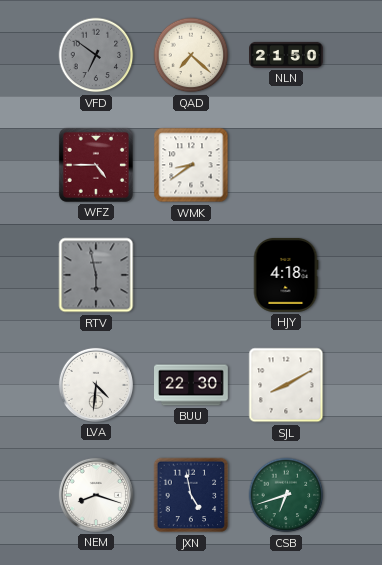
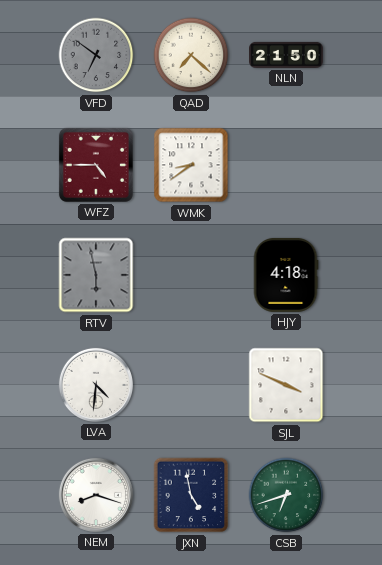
BUU: 22:30 -> none
SJL: 8:10 -> 3:49
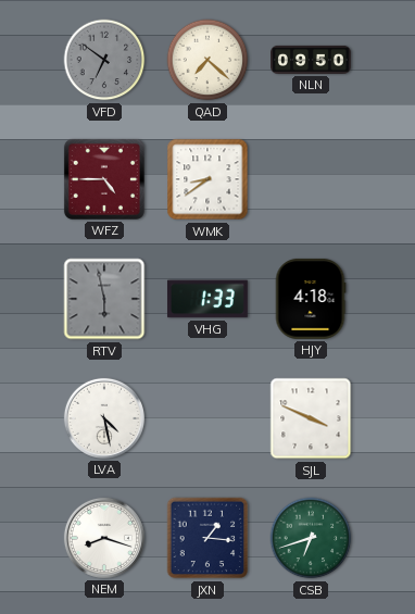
NLN: 21:50 -> 09:50
VHG: none -> 1:33
LVA: 4:31 -> 4:28
JXN: 4:58 -> 1:16
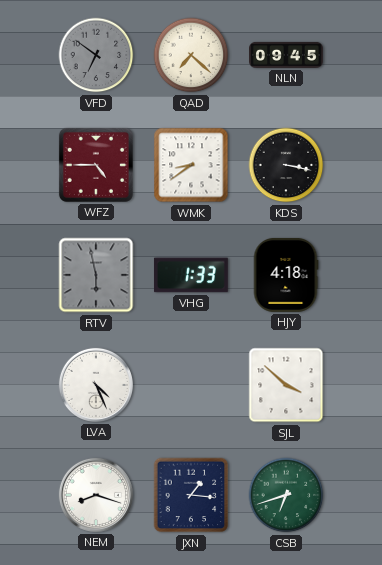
NLN: 09:50 -> 09:45
KDS: none -> 3:17
LVA: 4:28 -> 4:26
SJL: 3:49 -> 3:52
